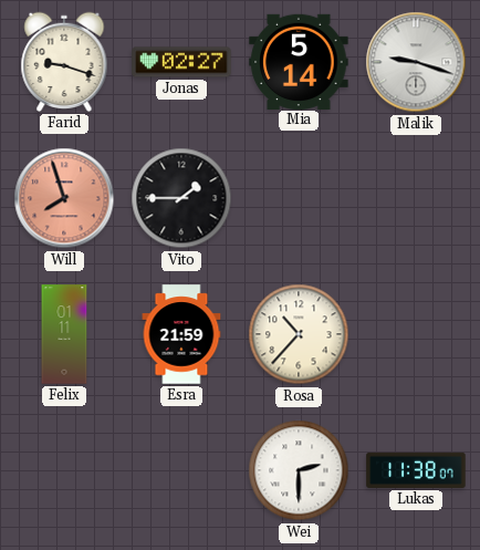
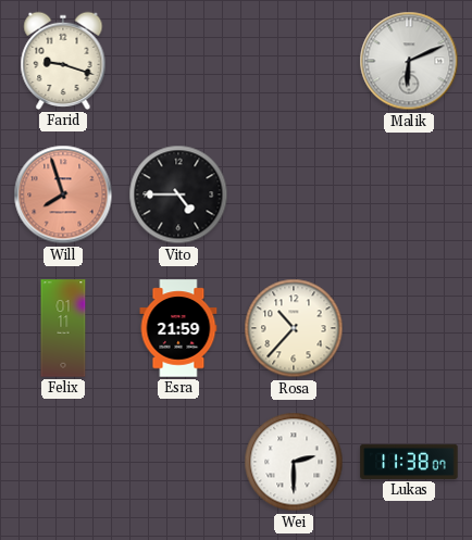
Jonas: 02:27 -> none
Mia: 5:14 -> none
Malik: 9:18 -> 6:11
Vito: 1:45 -> 4:45
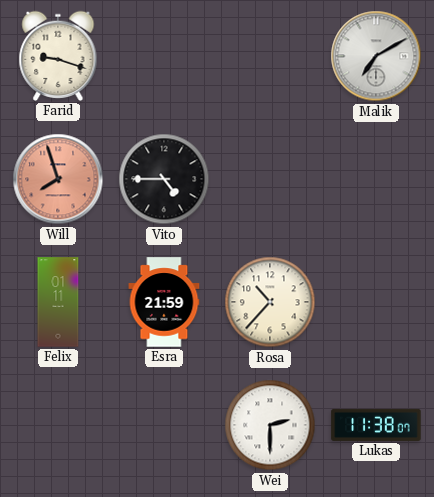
Malik: 6:11 -> 7:10
